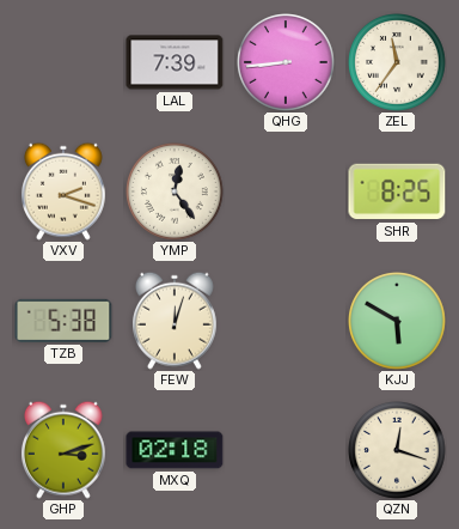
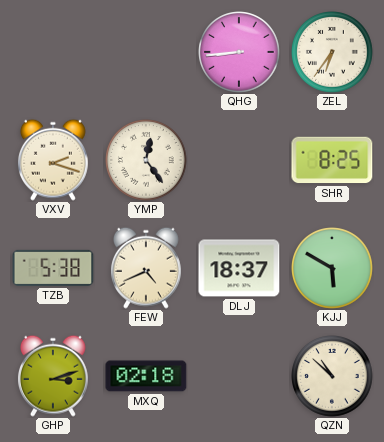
LAL: 7:39 -> none
ZEL: 11:36 -> 6:36
FEW: 12:03 -> 4:41
DLJ: none -> 18:37
QZN: 12:18 -> 10:52
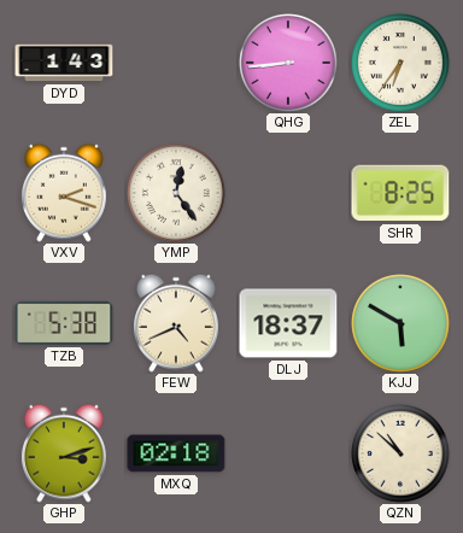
DYD: none -> 1:43
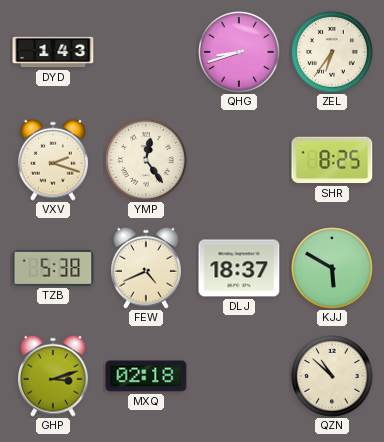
QHG: 8:44 -> 8:42
